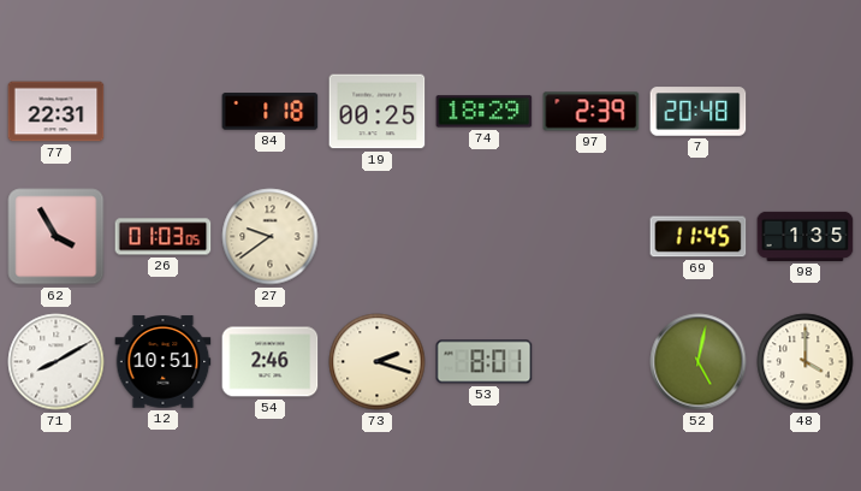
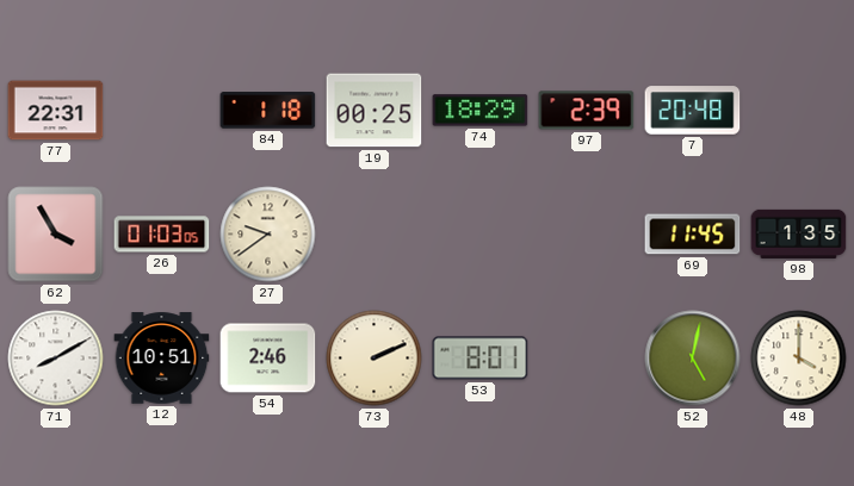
73: 2:18 -> 2:11
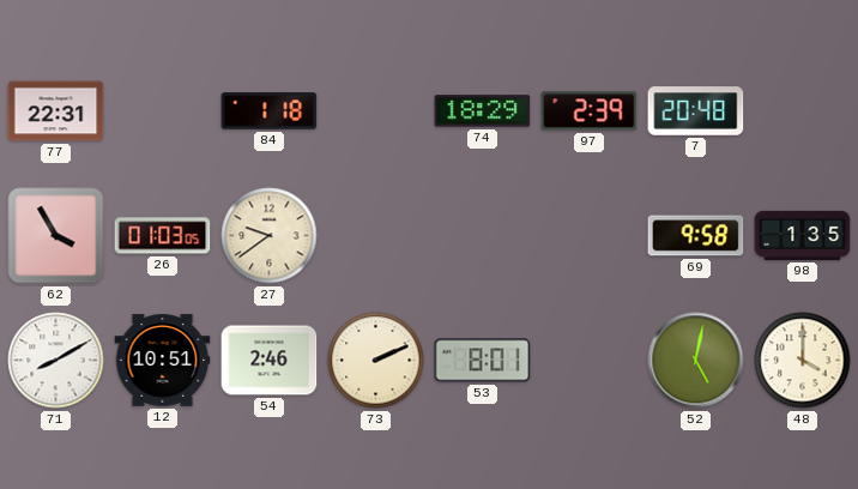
19: 00:25 -> none
69: 11:45 -> 9:58
